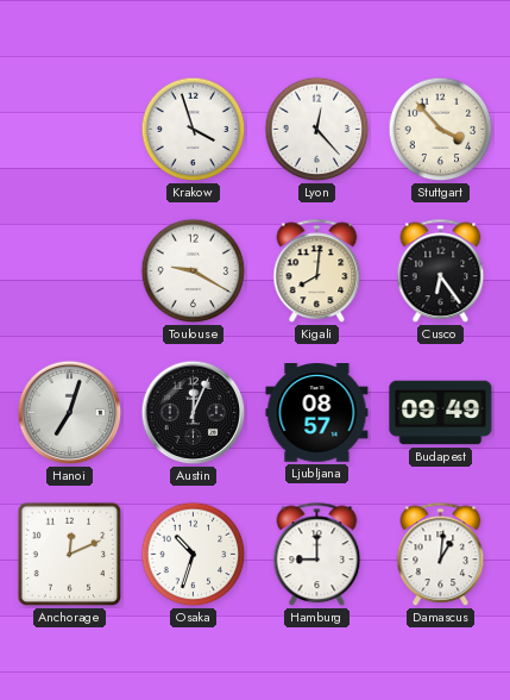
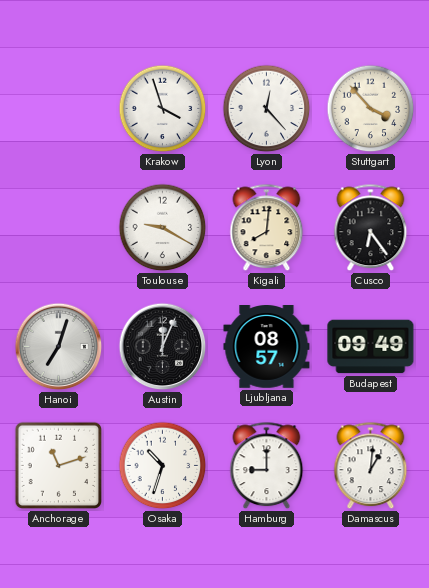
Anchorage: 12:11 -> 11:12
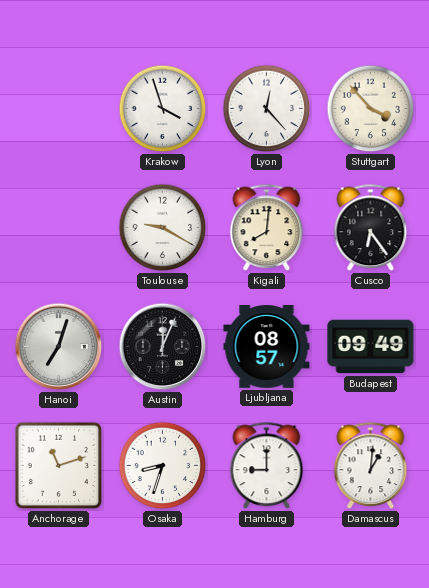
Osaka: 10:33 -> 8:33
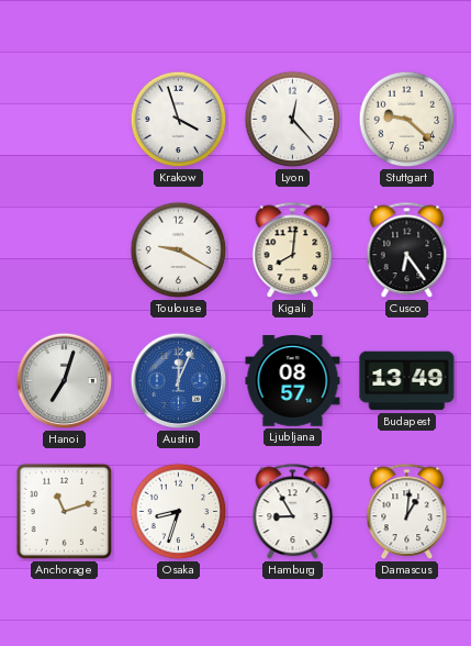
Stuttgart: 3:53 -> 9:22
Austin dial: black -> blue
Budapest: 09:49 -> 13:49
Hamburg: 9:00 -> 8:55
